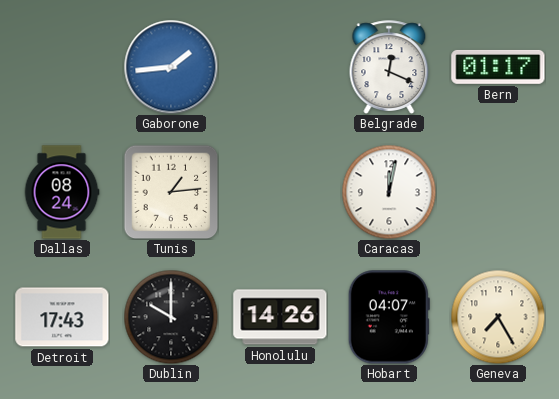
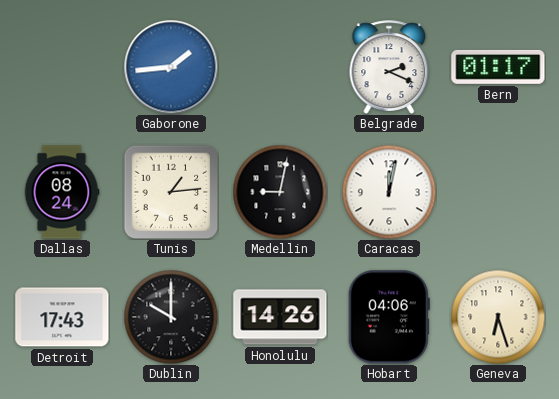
Belgrade: 12:19 -> 2:19
Medellin: none -> 9:02
Hobart: 04:07 -> 04:06
Geneva: 7:25 -> 6:27
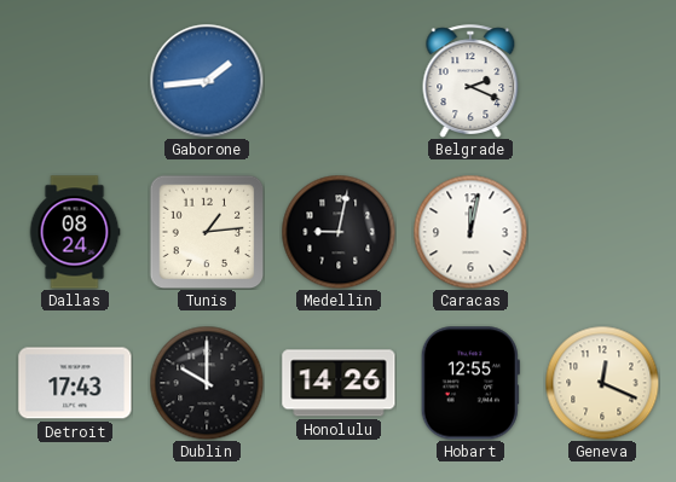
Bern: 01:17 -> none
Hobart: 04:06 -> 12:55
Geneva: 6:27 -> 12:19
